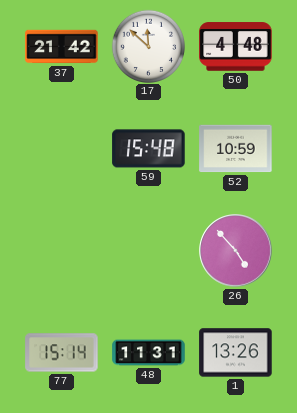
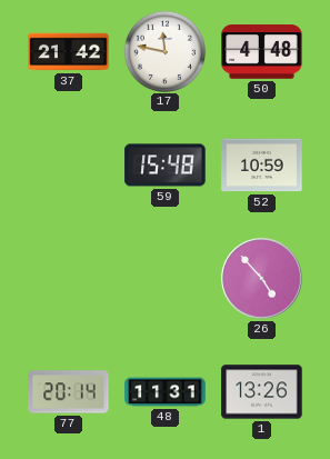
17: 11:52 -> 11:47
77: 15:14 -> 20:14
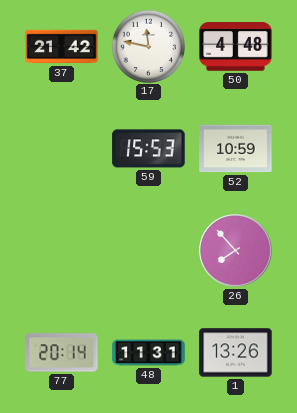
59: 15:48 -> 15:53
26: 4:53 -> 7:53
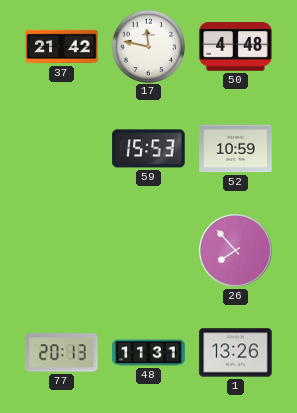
77: 20:14 -> 20:13
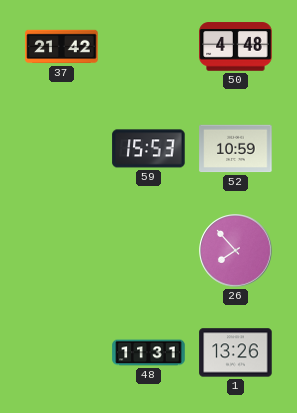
17: 11:47 -> none
77: 20:13 -> none
